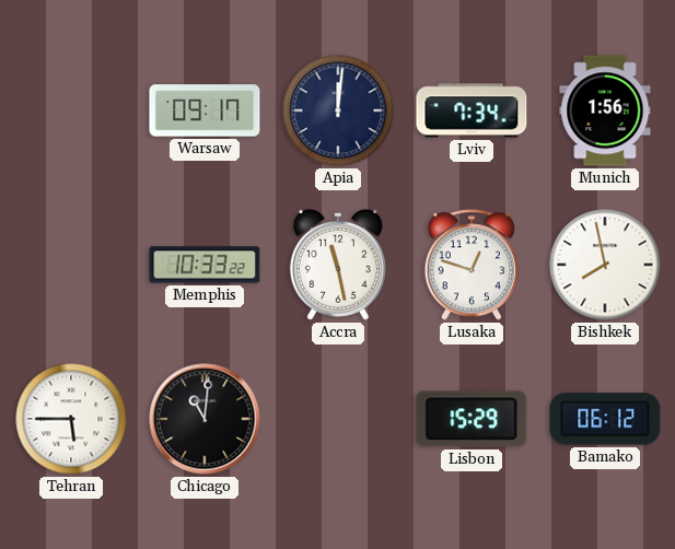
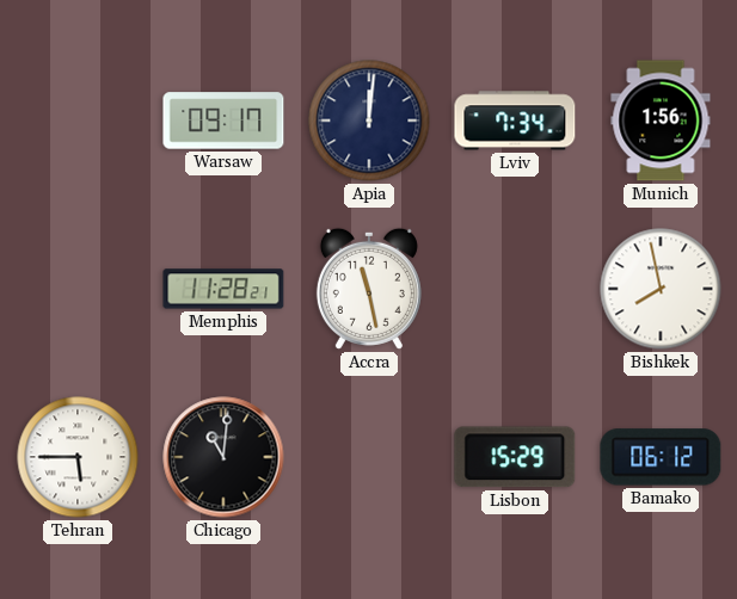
Memphis: 10:33 -> 11:28
Lusaka: 12:48 -> none
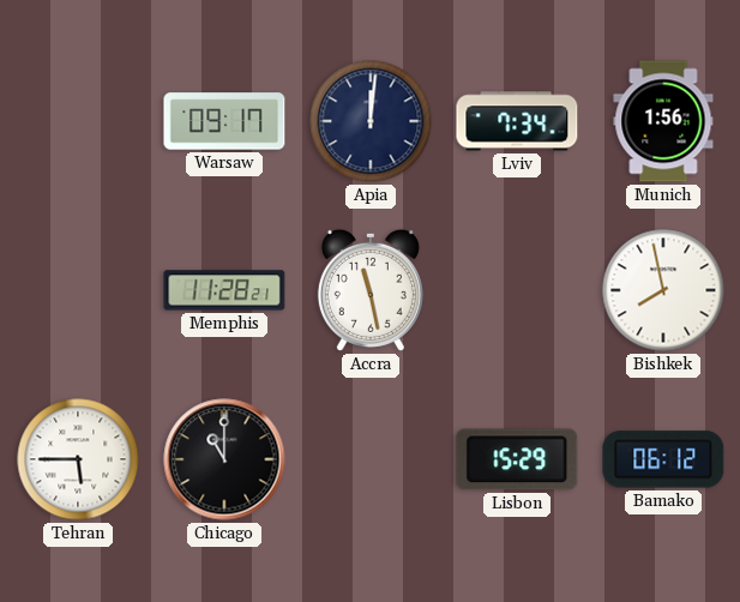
Chicago: 11:01 -> 11:00
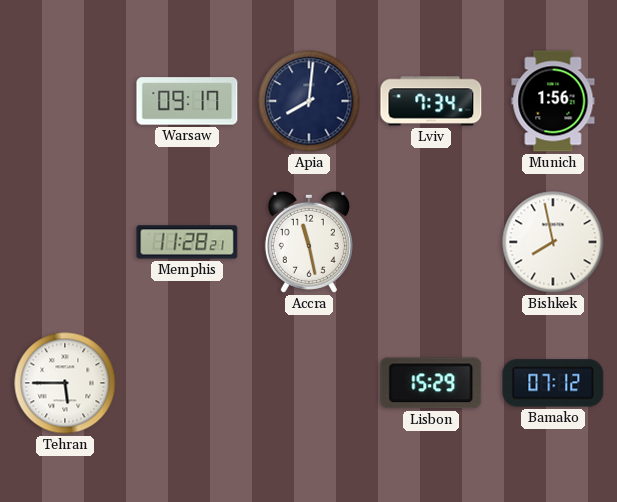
Apia: 12:01 -> 8:01
Chicago: 11:00 -> none
Bamako: 06:12 -> 07:12
